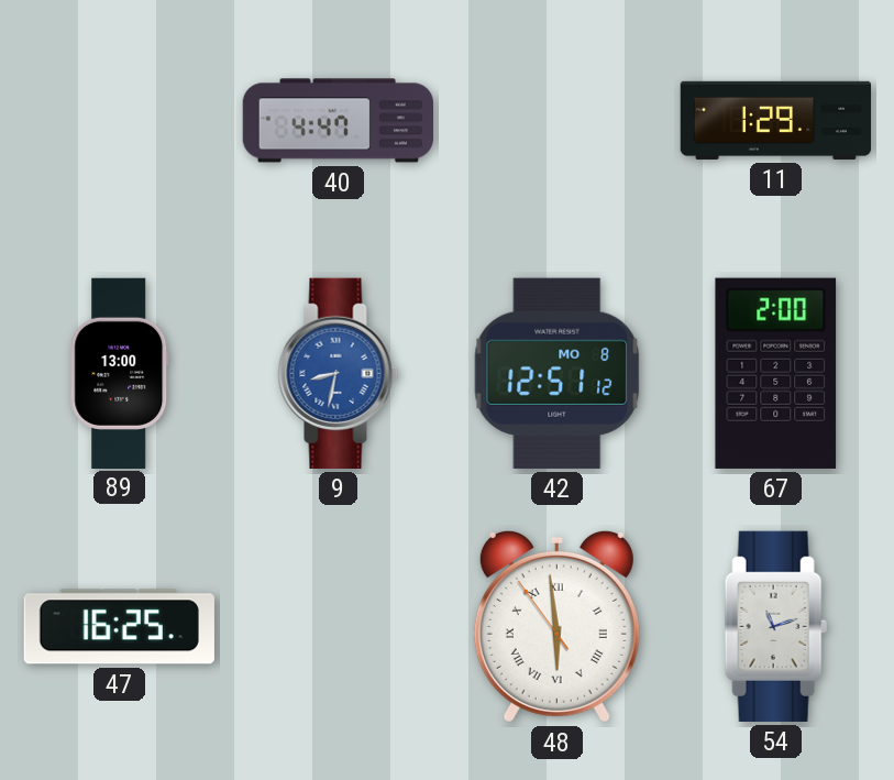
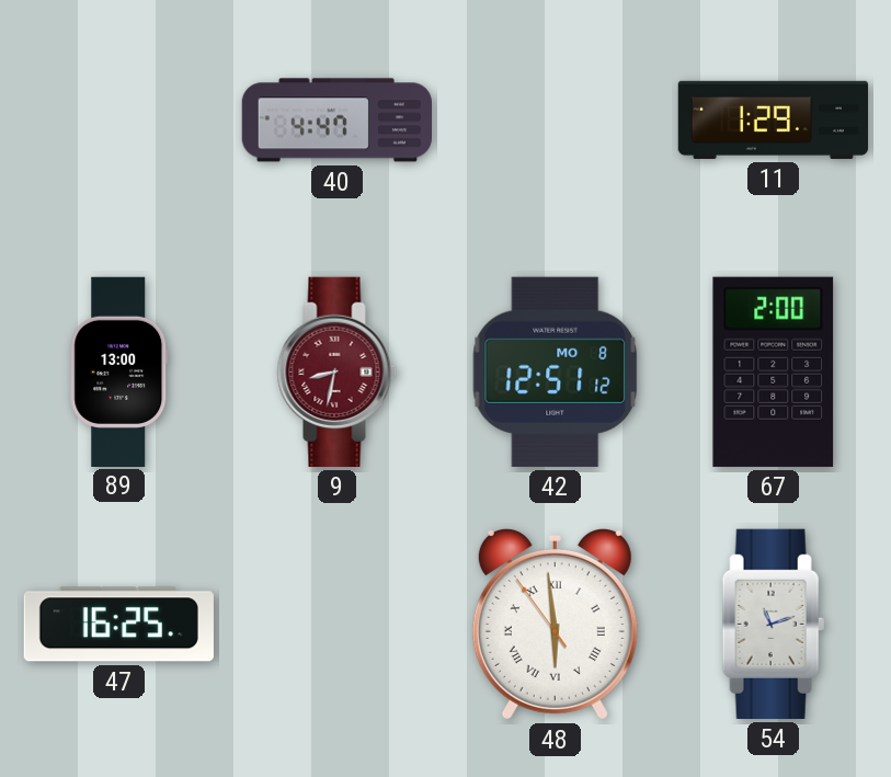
9 dial: blue -> burgundy
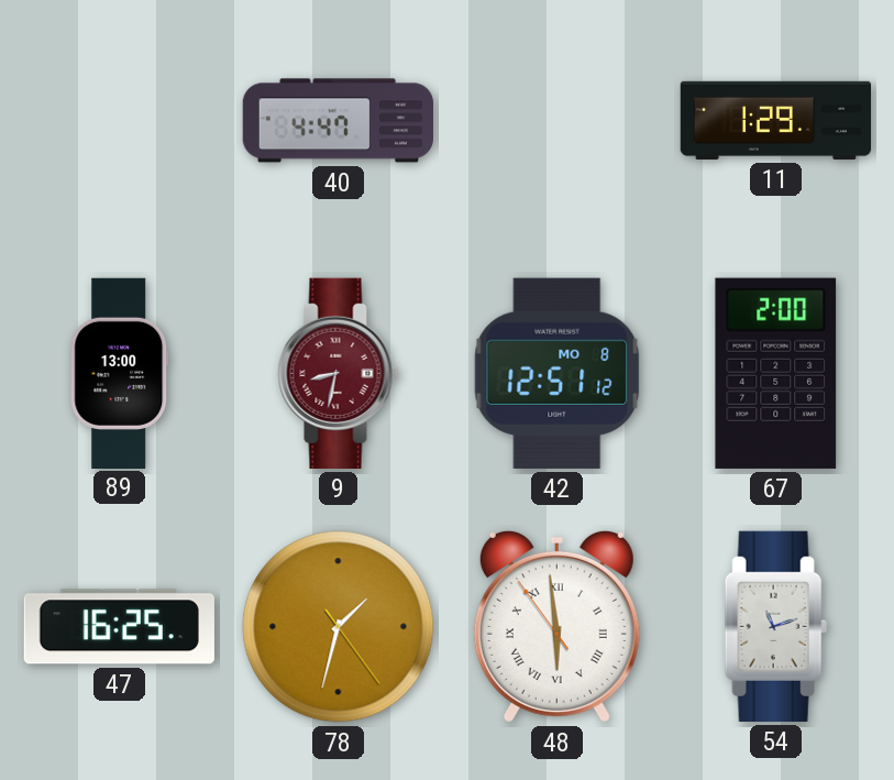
78: none -> 1:32
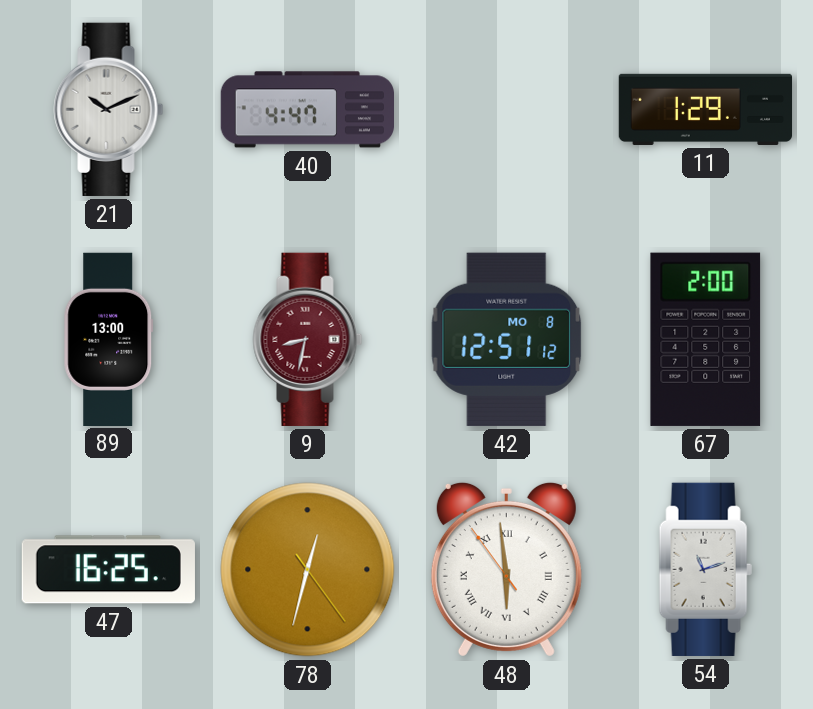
21: none -> 10:11
78: 1:32 -> 12:32
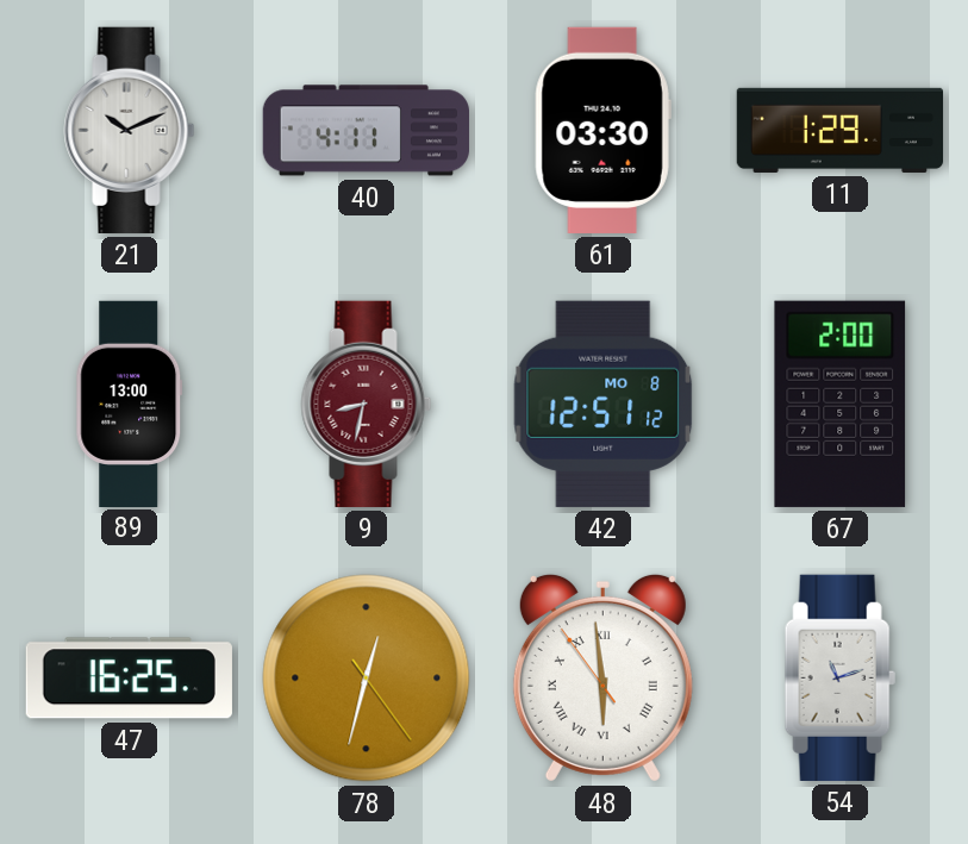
40: 4:47 -> 4:11
61: none -> 03:30
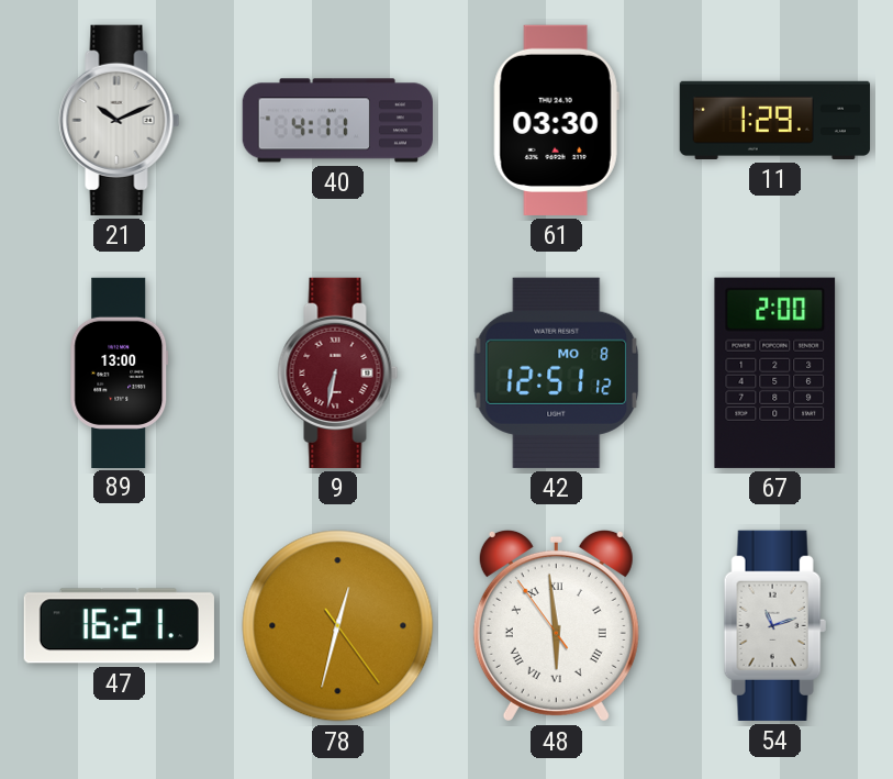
9: 8:32 -> 6:32
47: 16:25 -> 16:21
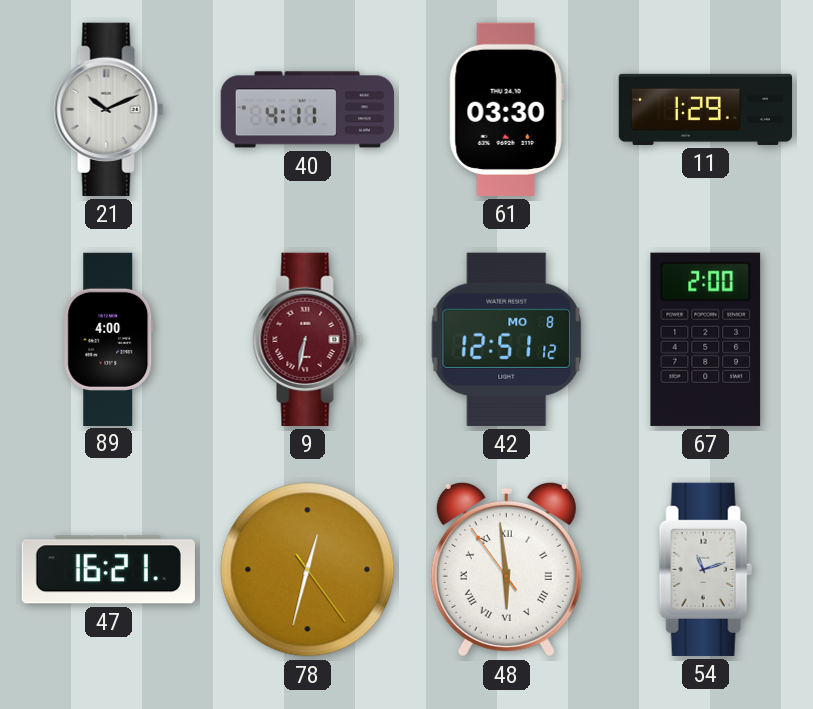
89: 13:00 -> 4:00
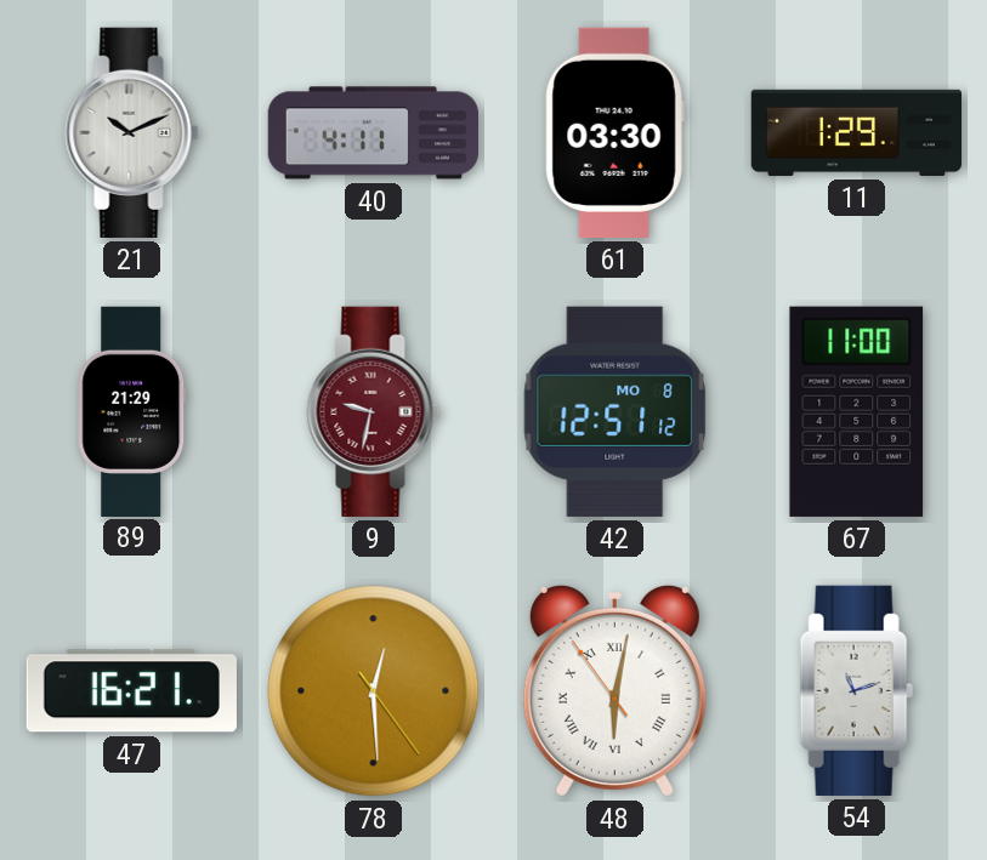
89: 4:00 -> 21:29
9: 6:32 -> 9:32
67: 2:00 -> 11:00
78: 12:32 -> 12:29
48: 5:58 -> 6:01
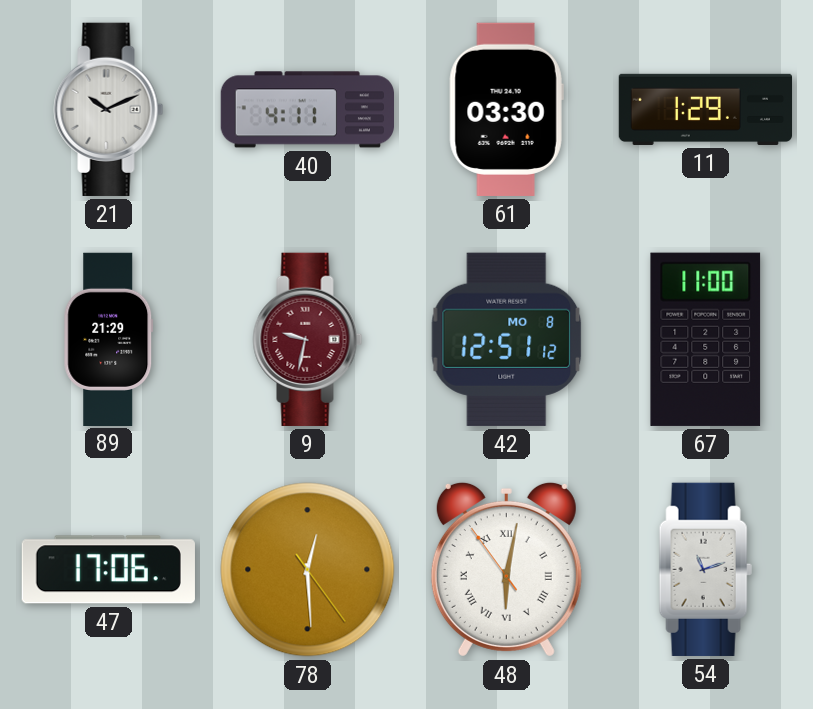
47: 16:21 -> 17:06
